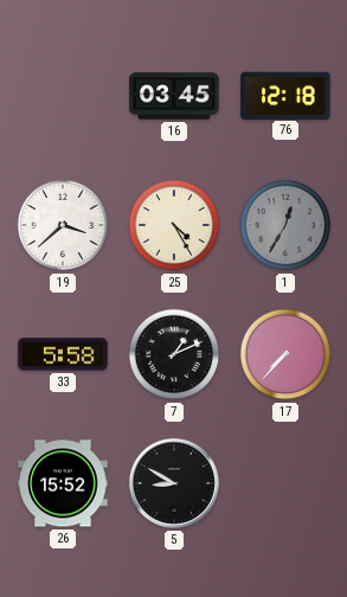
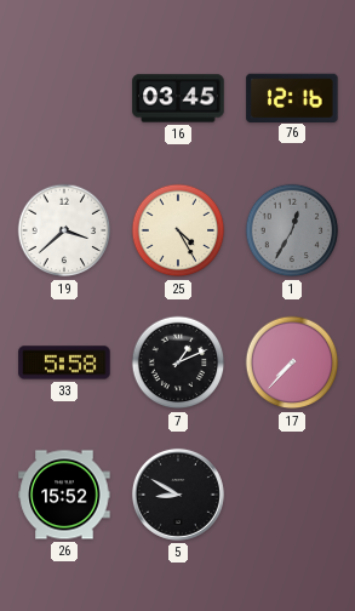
76: 12:18 -> 12:16
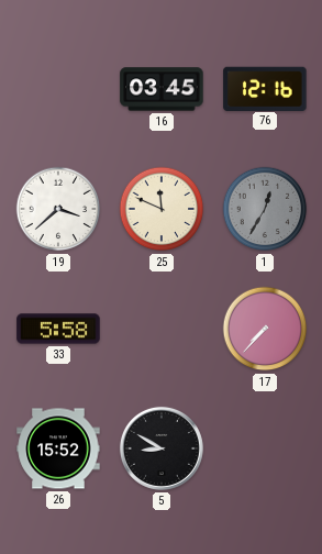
25: 4:25 -> 11:49
7: 1:11 -> none
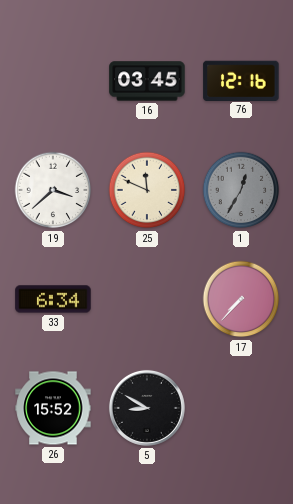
33: 5:58 -> 6:34
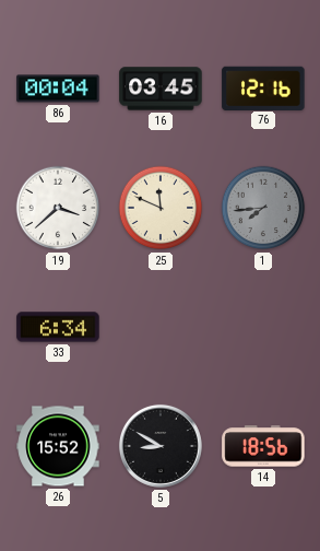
86: none -> 00:04
1: 12:35 -> 7:44
17: 7:37 -> none
14: none -> 18:56
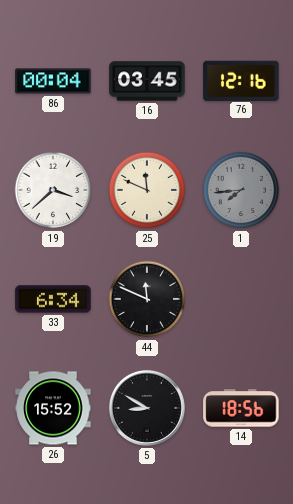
44: none -> 11:49
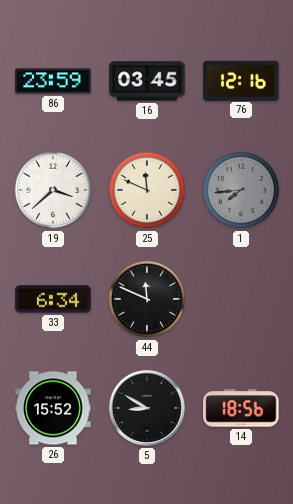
86: 00:04 -> 23:59
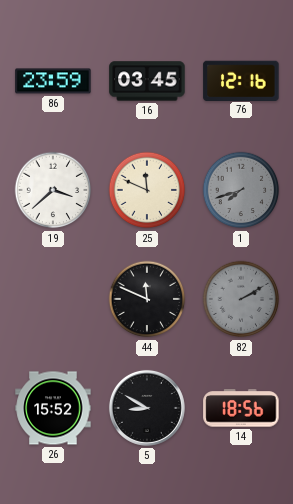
1: 7:44 -> 7:42
33: 6:34 -> none
82: none -> 2:10
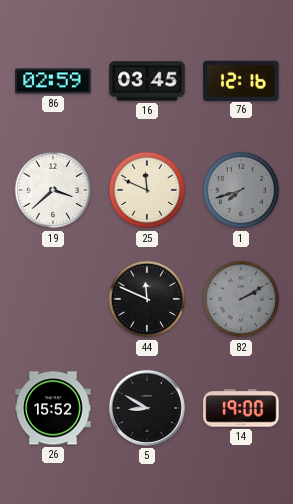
86: 23:59 -> 02:59
14: 18:56 -> 19:00
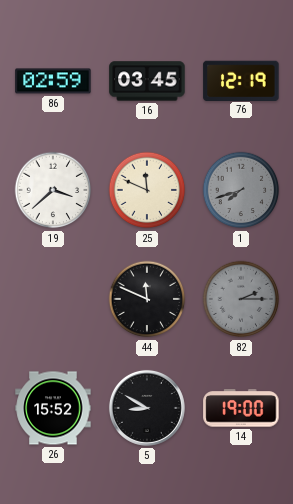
76: 12:16 -> 12:19
82: 2:10 -> 2:15
